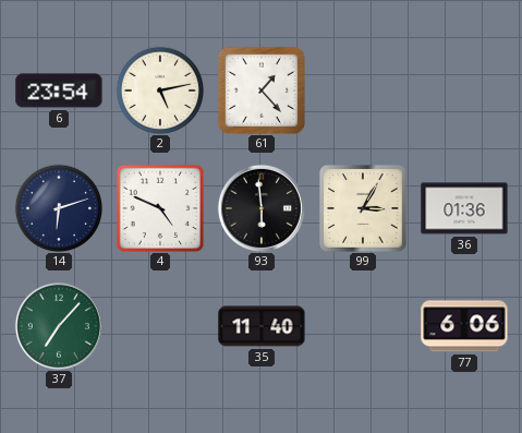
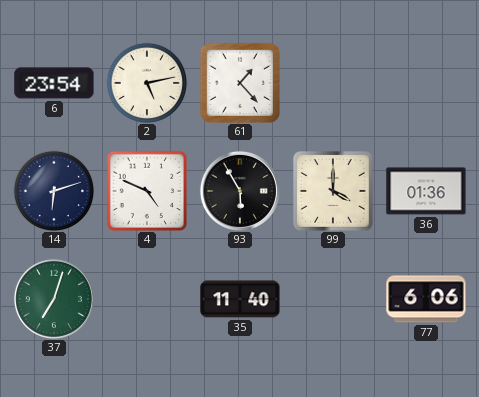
93: 5:59 -> 5:55
99: 3:05 -> 4:00
37: 7:07 -> 7:03
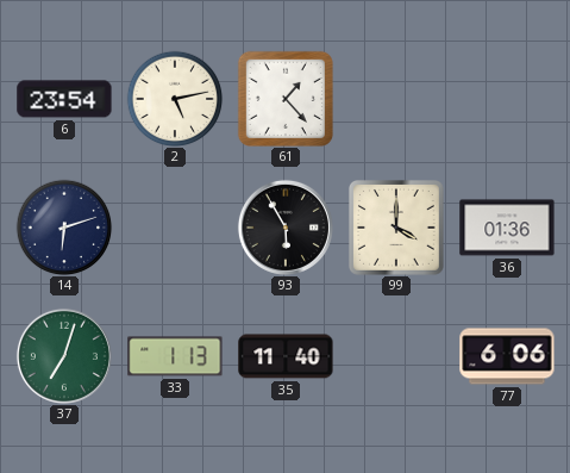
4: 4:49 -> none
33: none -> 1:13
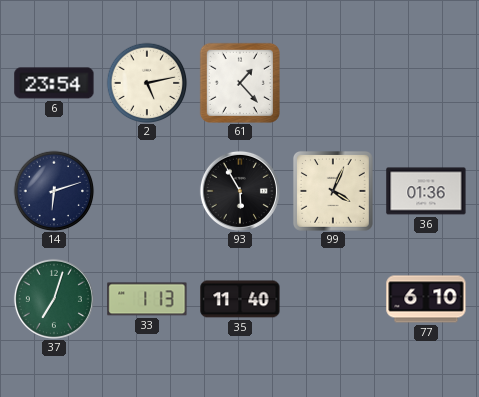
99: 4:00 -> 4:04
77: 6:06 -> 6:10
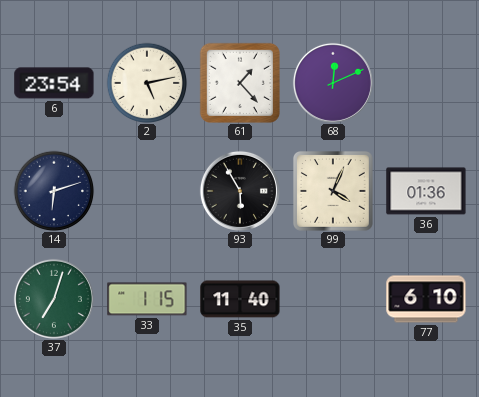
68: none -> 12:11
33: 1:13 -> 1:15
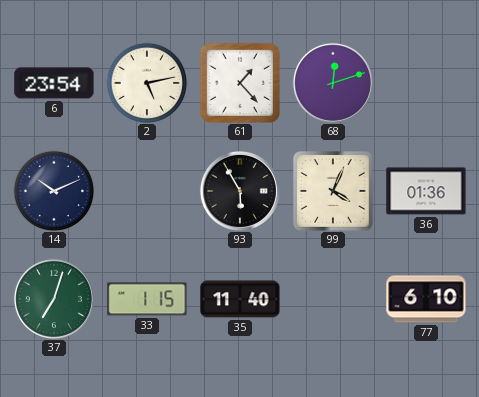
68: 12:11 -> 12:12
14: 6:12 -> 10:11
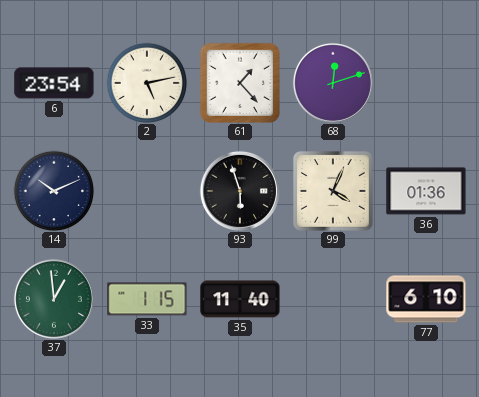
93: 5:55 -> 5:57
37: 7:03 -> 12:59
